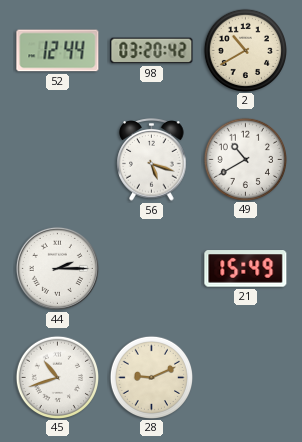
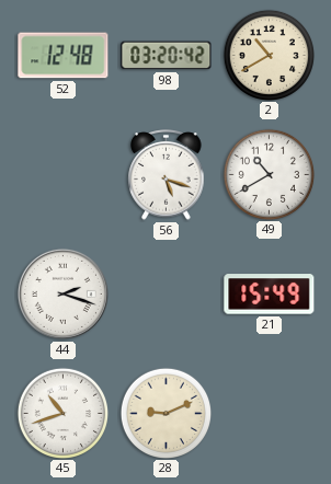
52: 12:44 -> 12:48
44: 2:15 -> 2:18
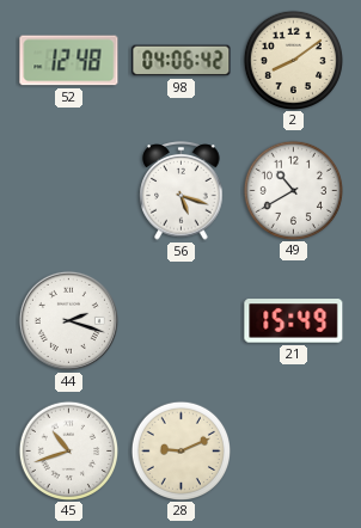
98: 03:20 -> 04:06
2: 10:40 -> 8:09
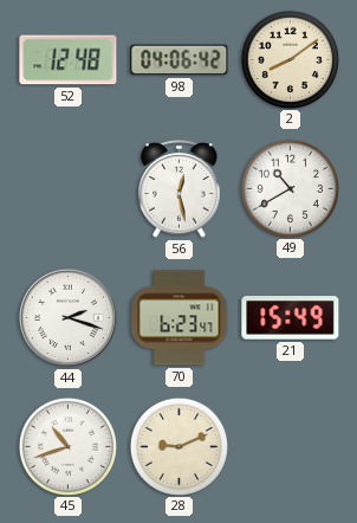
56: 5:18 -> 12:28
70: none -> 6:23
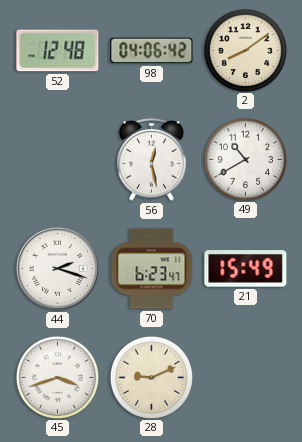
45: 10:42 -> 3:42
